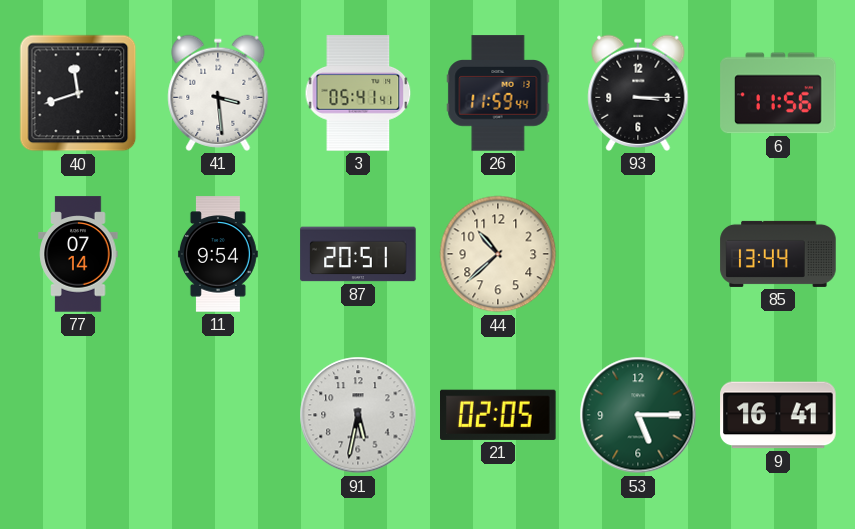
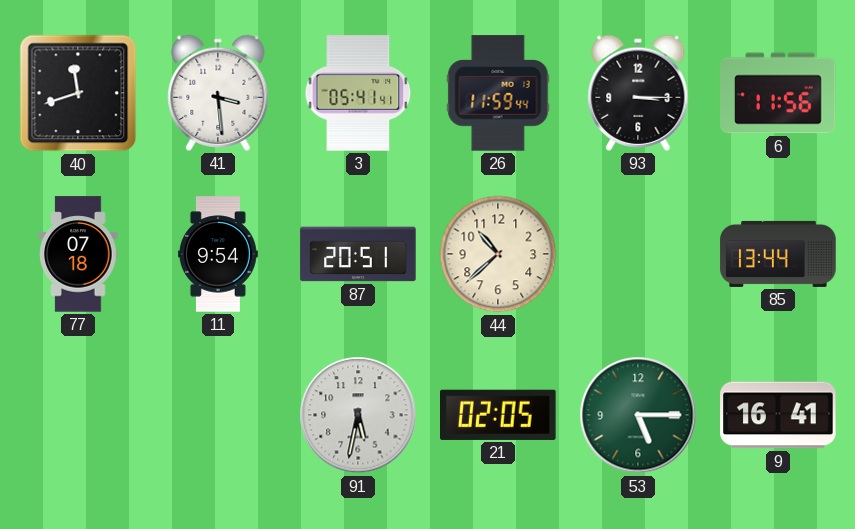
77: 07:14 -> 07:18
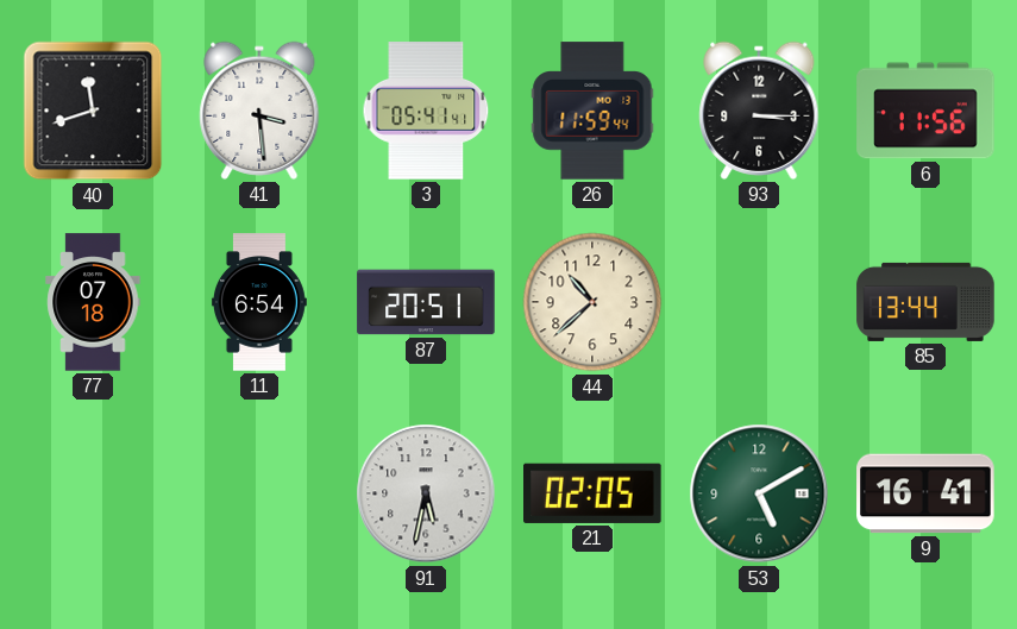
11: 9:54 -> 6:54
53: 5:15 -> 5:10
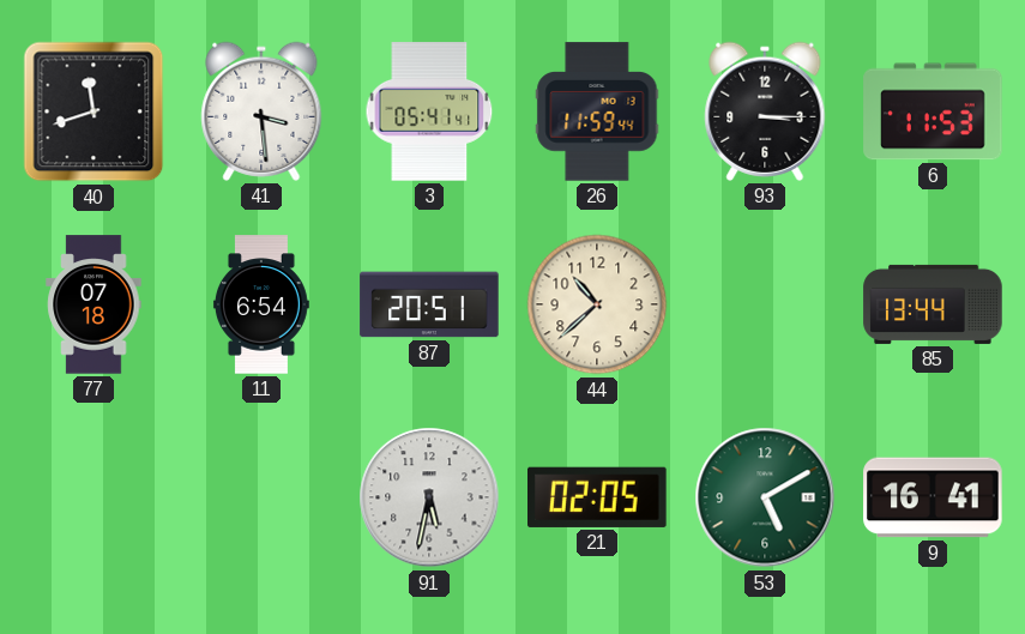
6: 11:56 -> 11:53
